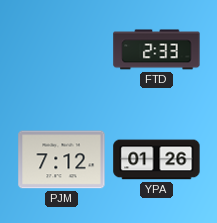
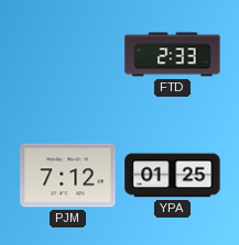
YPA: 01:26 -> 01:25
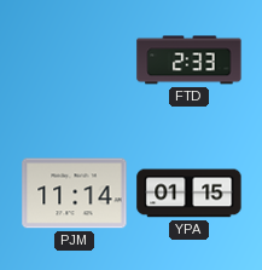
PJM: 7:12 -> 11:14
YPA: 01:25 -> 01:15
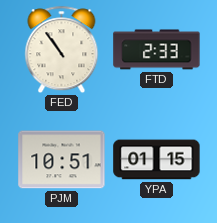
FED: none -> 10:54
PJM: 11:14 -> 10:51
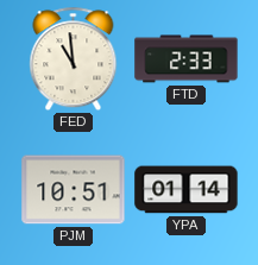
FED: 10:54 -> 10:59
YPA: 01:15 -> 01:14
